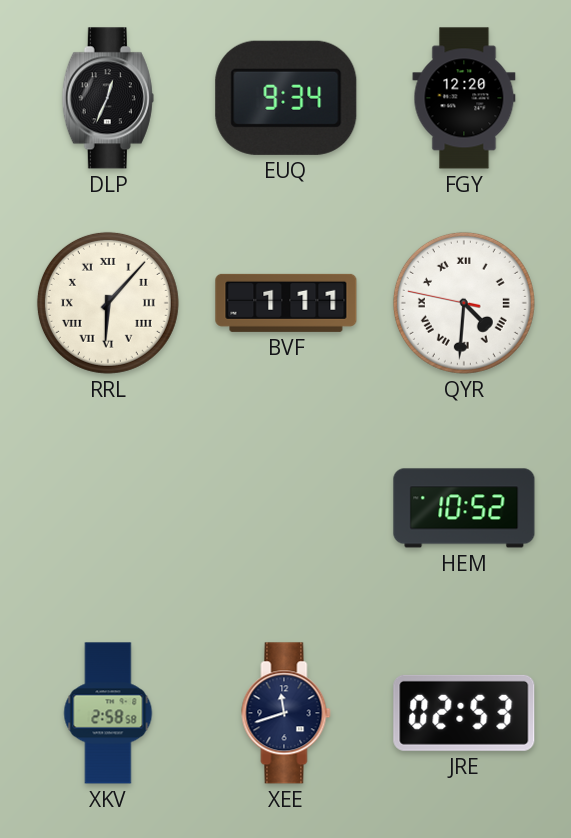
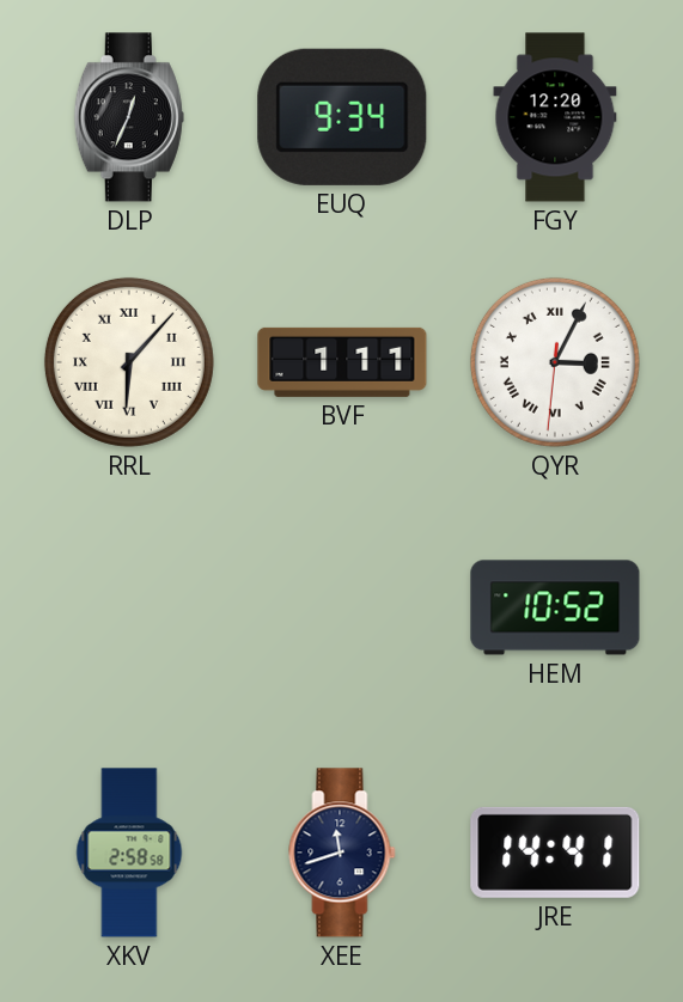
QYR: 4:30 -> 3:04
JRE: 02:53 -> 14:41
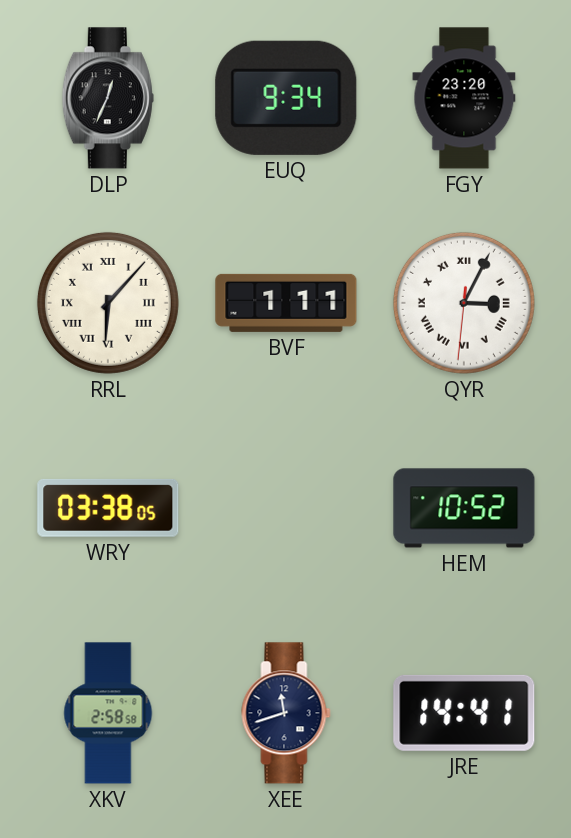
FGY: 12:20 -> 23:20
WRY: none -> 03:38
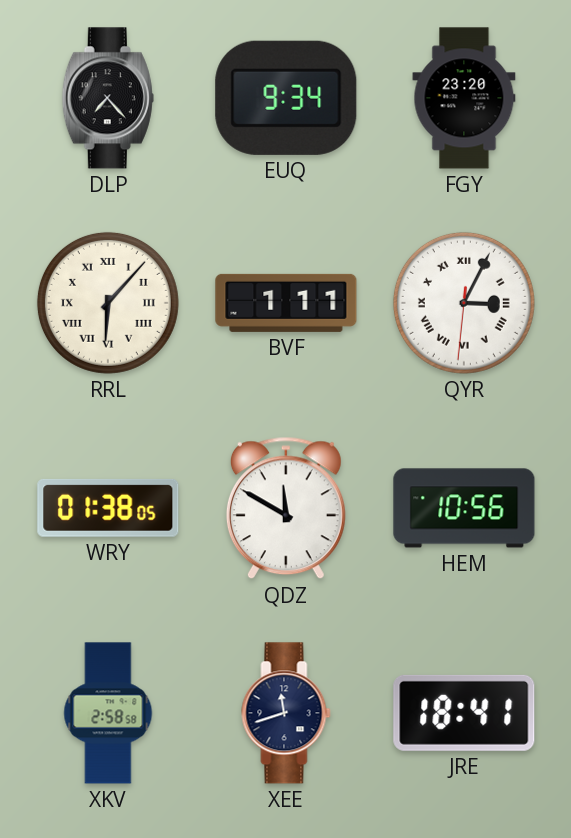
DLP: 12:34 -> 7:23
WRY: 03:38 -> 01:38
QDZ: none -> 11:50
HEM: 10:52 -> 10:56
JRE: 14:41 -> 18:41
